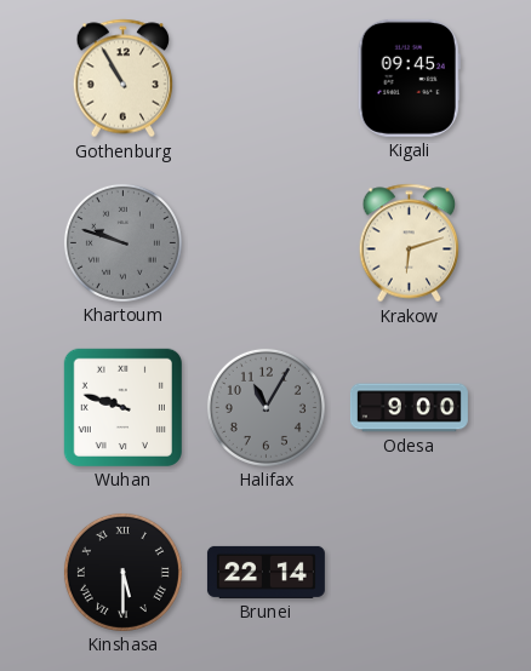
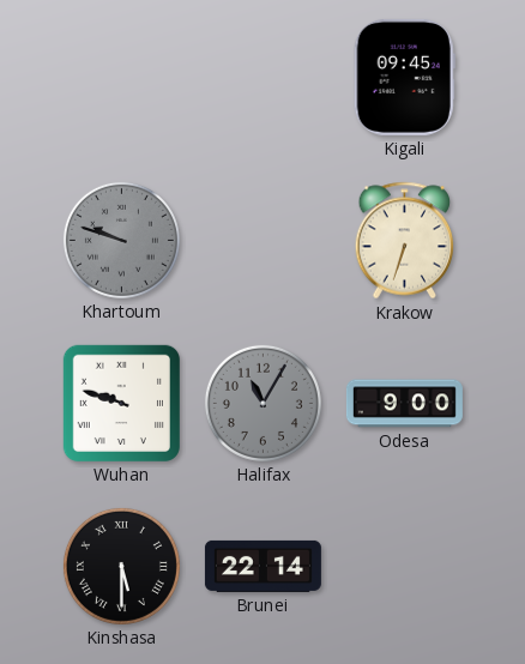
Gothenburg: 10:55 -> none
Krakow: 6:12 -> 6:33
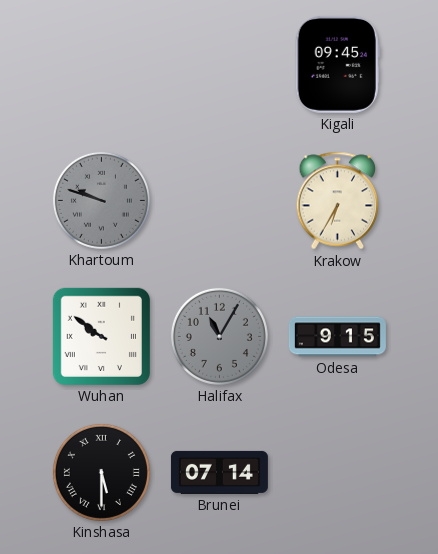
Krakow: 6:33 -> 6:35
Wuhan: 9:48 -> 9:51
Odesa: 9:00 -> 9:15
Brunei: 22:14 -> 07:14
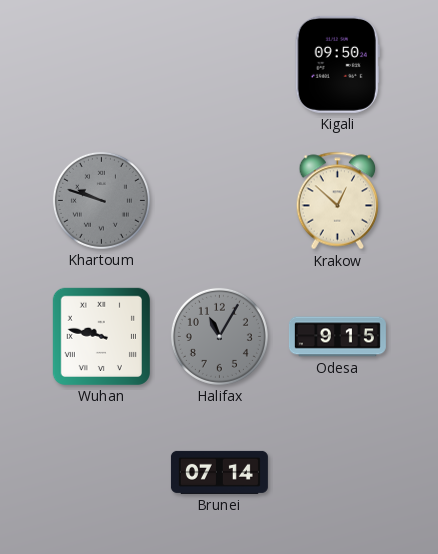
Kigali: 09:45 -> 09:50
Krakow: 6:35 -> 12:52
Wuhan: 9:51 -> 9:47
Kinshasa: 5:30 -> none
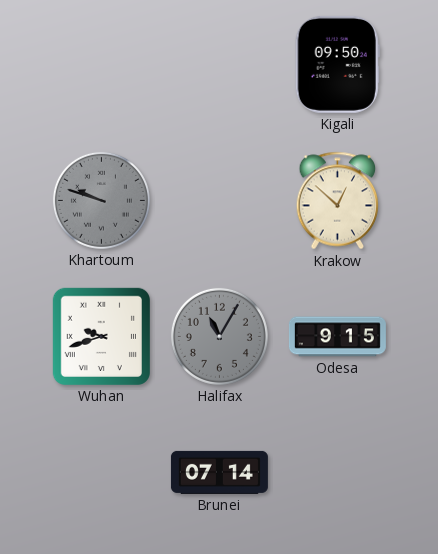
Wuhan: 9:47 -> 9:42
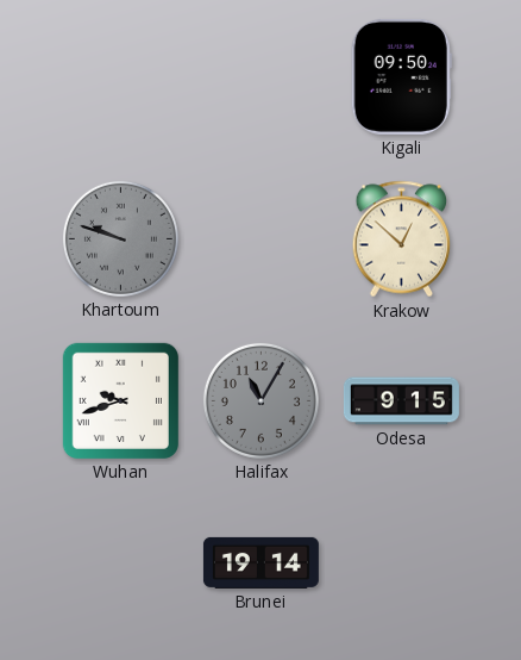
Brunei: 07:14 -> 19:14
